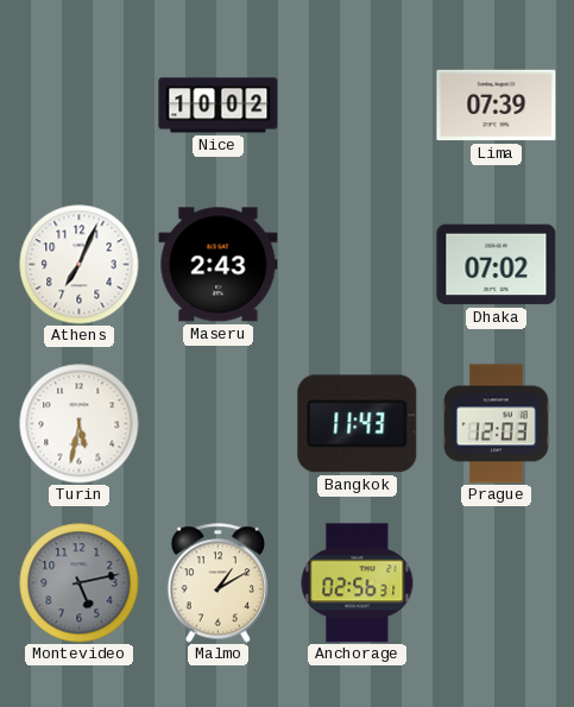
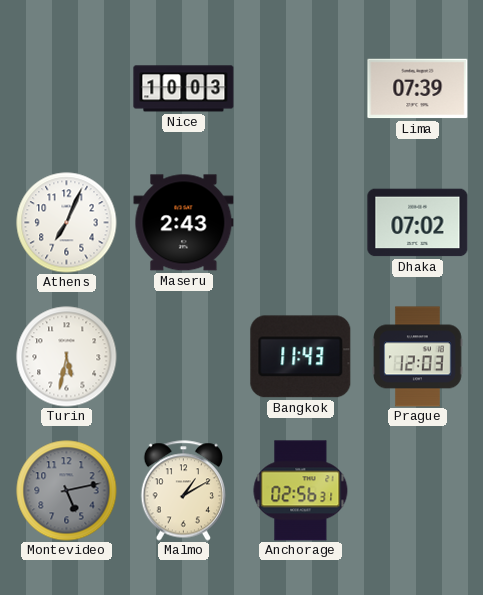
Nice: 10:02 -> 10:03
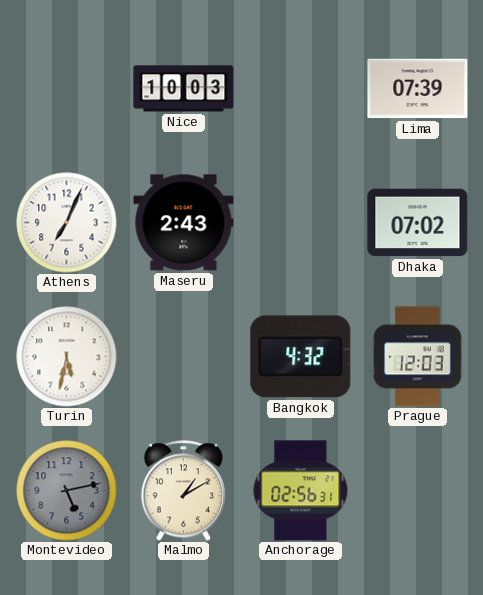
Bangkok: 11:43 -> 4:32
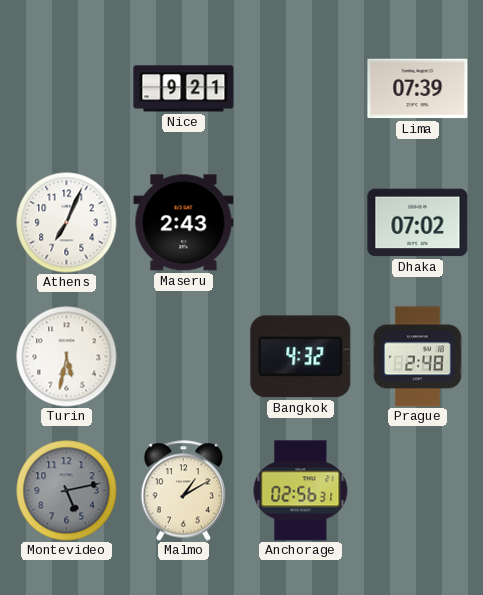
Nice: 10:03 -> 9:21
Prague: 12:03 -> 2:48
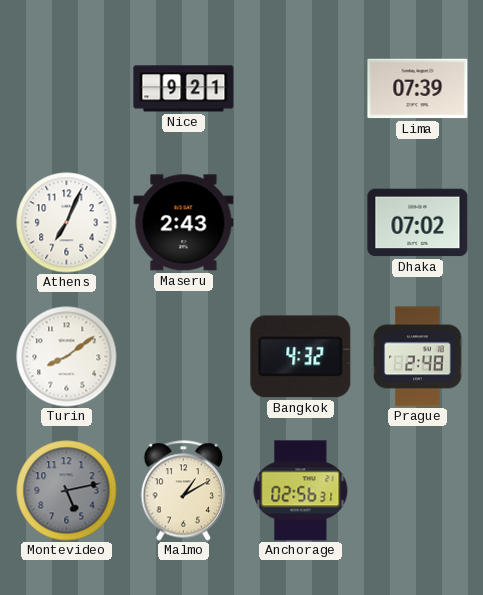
Turin: 5:32 -> 8:09
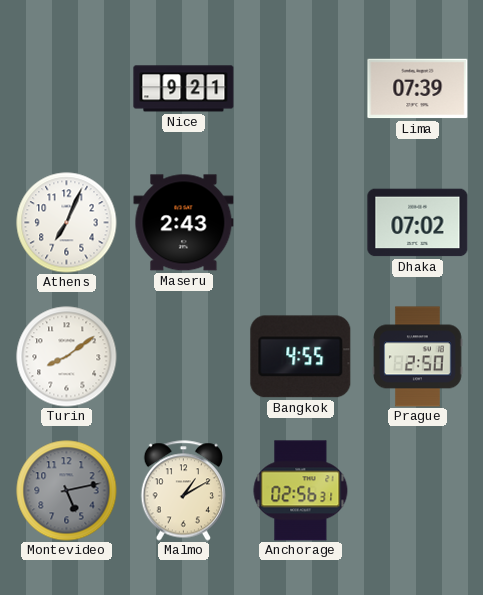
Bangkok: 4:32 -> 4:55
Prague: 2:48 -> 2:50
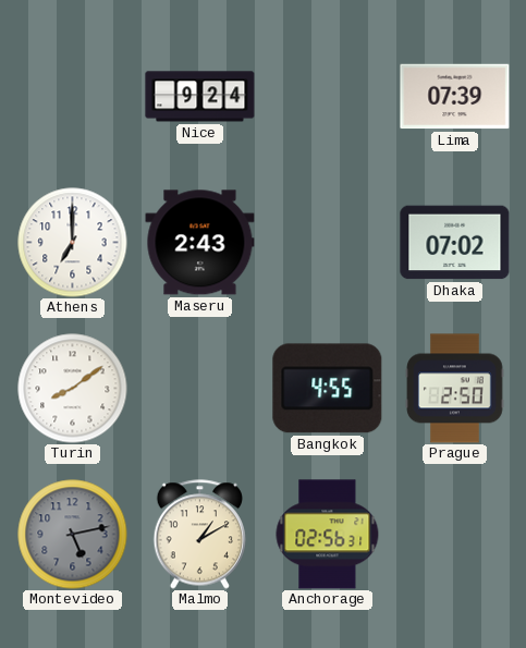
Nice: 9:21 -> 9:24
Athens: 7:04 -> 7:00
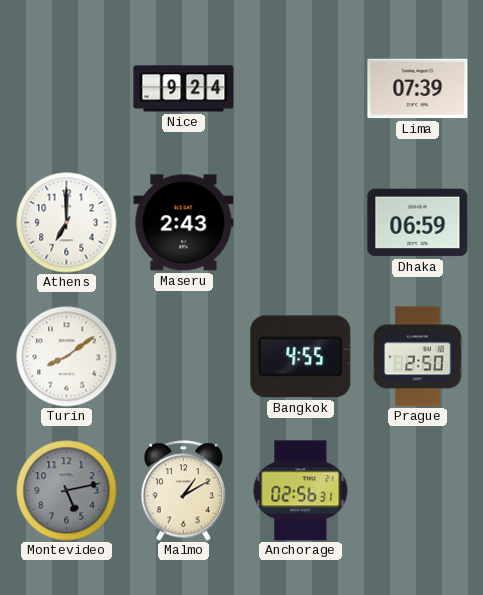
Dhaka: 07:02 -> 06:59
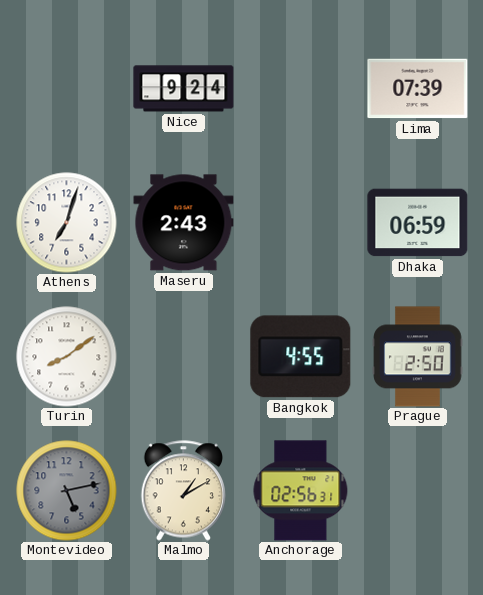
Athens: 7:00 -> 7:03
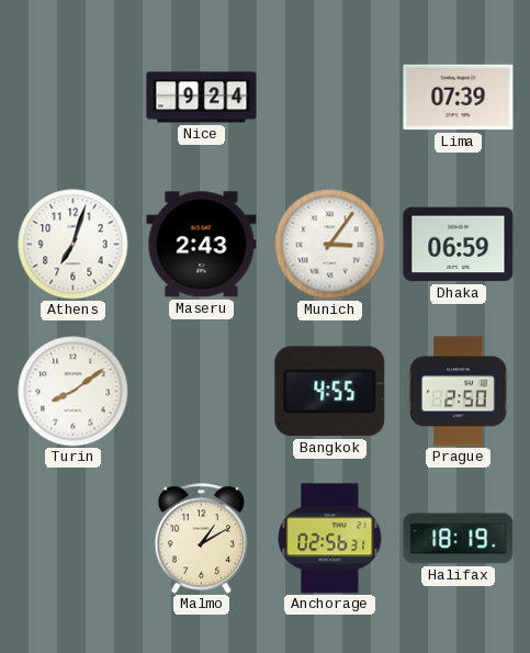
Munich: none -> 3:06
Montevideo: 5:13 -> none
Halifax: none -> 18:19
